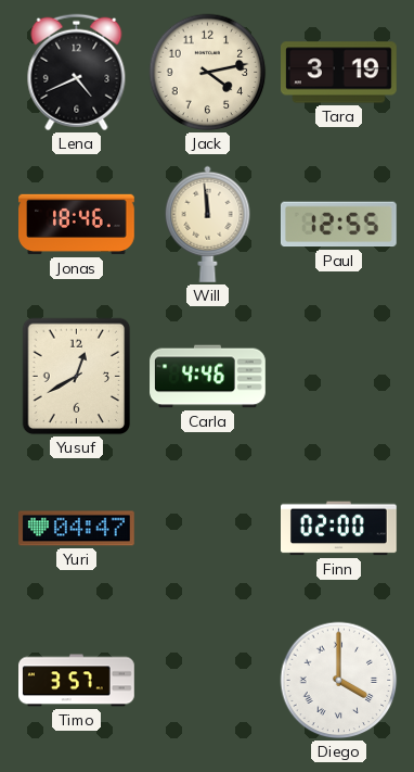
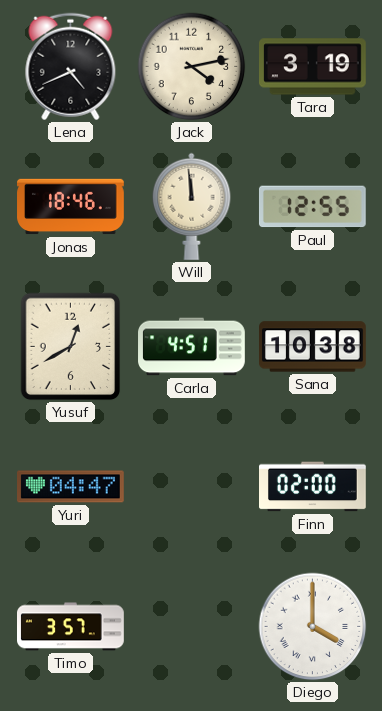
Carla: 4:46 -> 4:51
Sana: none -> 10:38
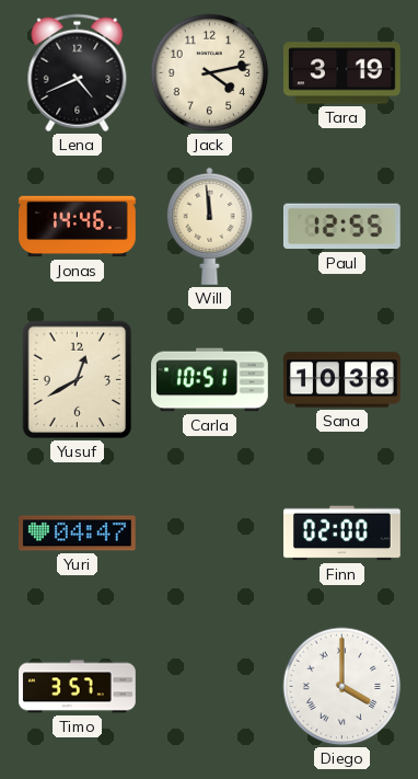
Jonas: 18:46 -> 14:46
Carla: 4:51 -> 10:51
